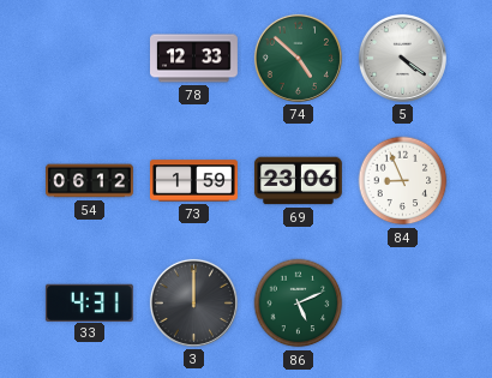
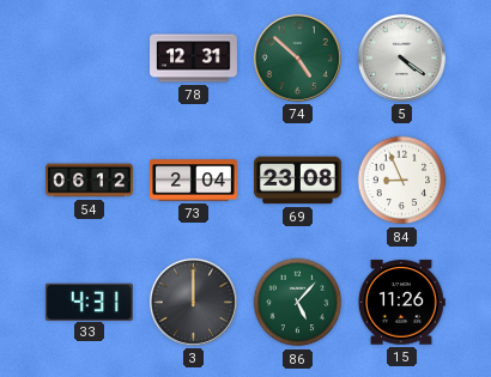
78: 12:33 -> 12:31
73: 1:59 -> 2:04
69: 23:06 -> 23:08
86: 5:11 -> 5:07
15: none -> 11:26
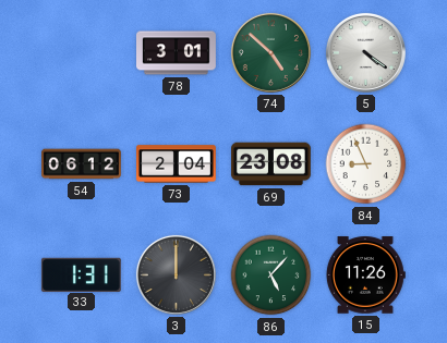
78: 12:31 -> 3:01
33: 4:31 -> 1:31
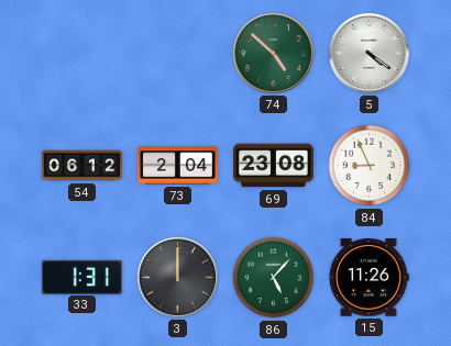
78: 3:01 -> none
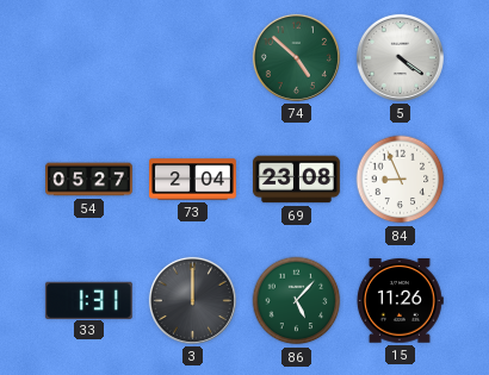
54: 06:12 -> 05:27
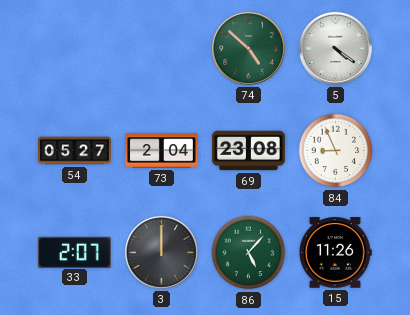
33: 1:31 -> 2:07
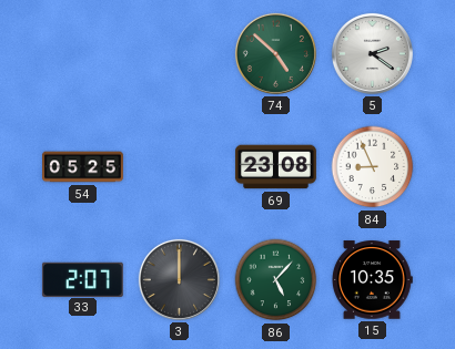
5: 4:21 -> 2:21
54: 05:27 -> 05:25
73: 2:04 -> none
15: 11:26 -> 10:35
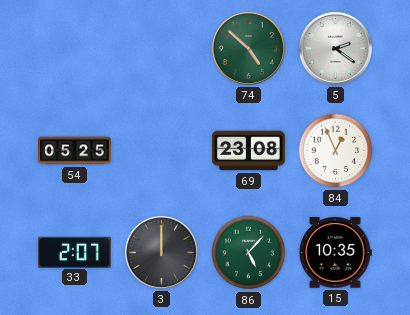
84: 8:56 -> 12:56
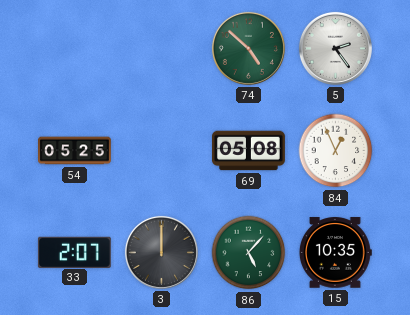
5: 2:21 -> 2:24
69: 23:08 -> 05:08
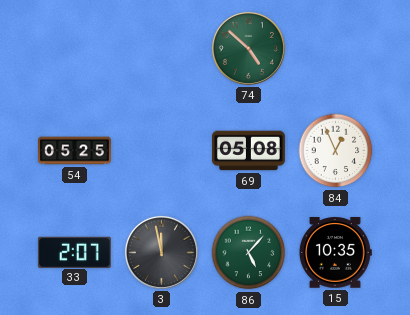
5: 2:24 -> none
3: 12:00 -> 11:58
